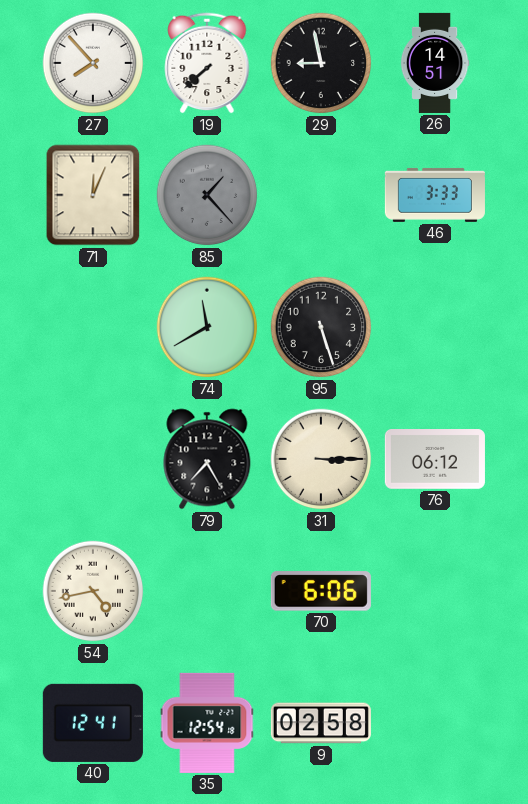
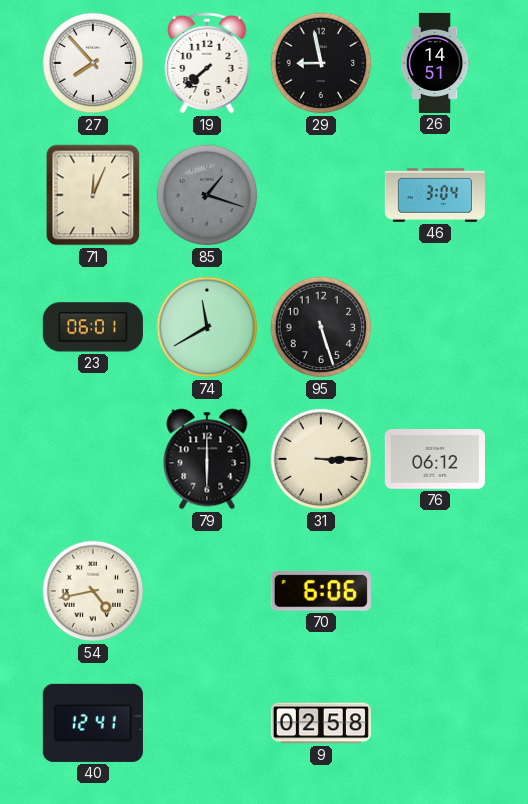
85: 1:23 -> 1:18
46: 3:33 -> 3:04
23: none -> 06:01
79: 7:25 -> 6:00
35: 12:54 -> none
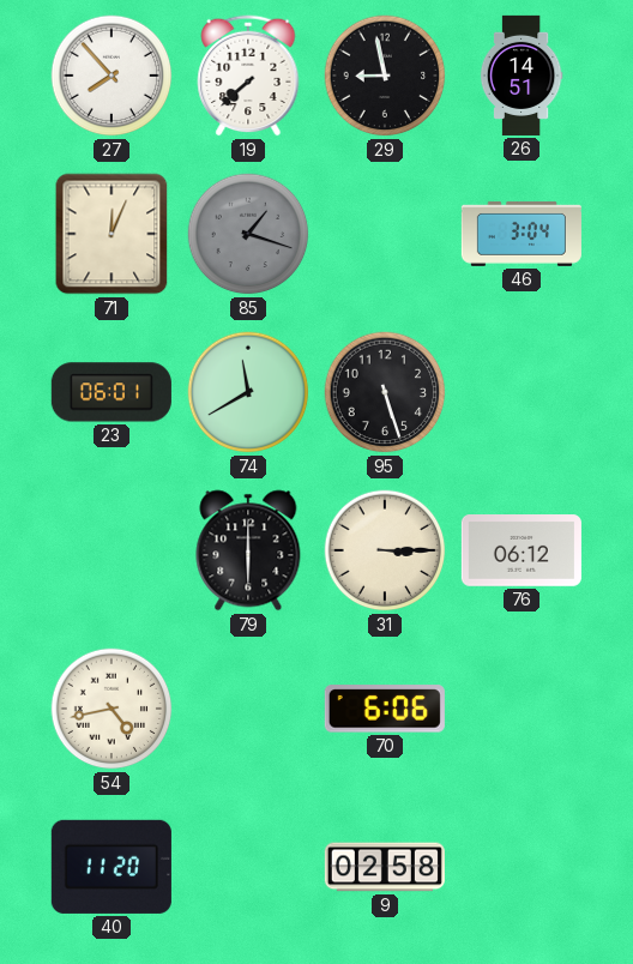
40: 12:41 -> 11:20
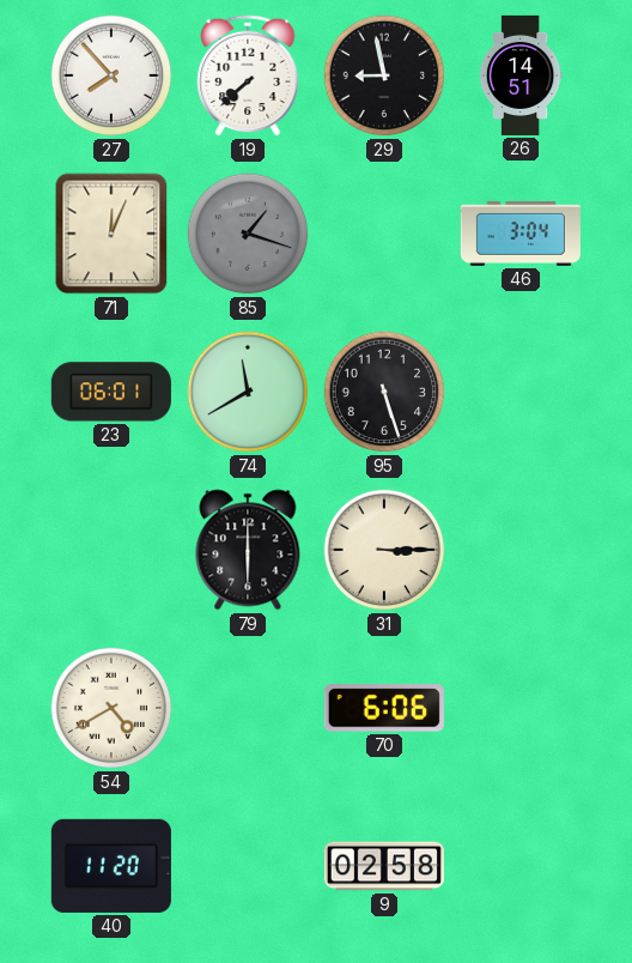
76: 06:12 -> none
54: 4:43 -> 4:40
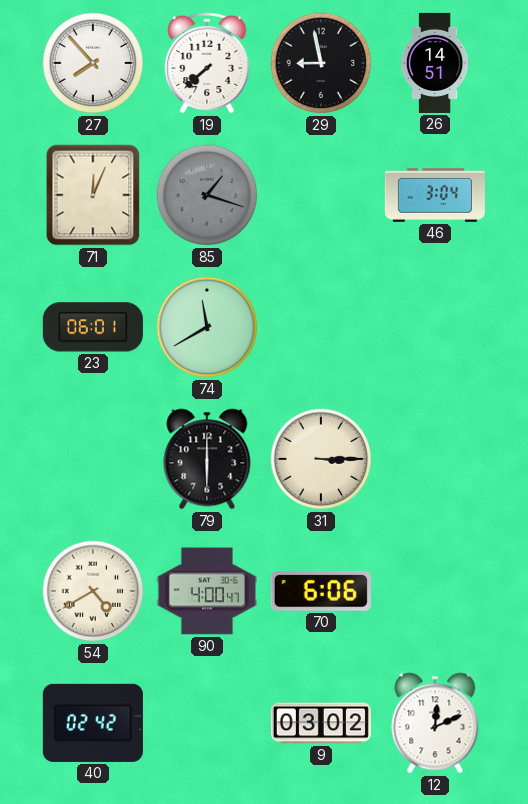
95: 5:27 -> none
90: none -> 4:00
40: 11:20 -> 02:42
9: 02:58 -> 03:02
12: none -> 12:11
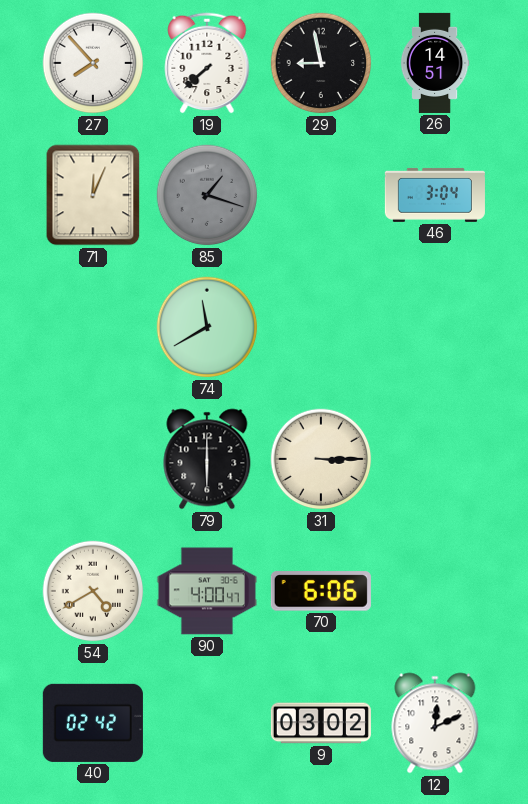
23: 06:01 -> none
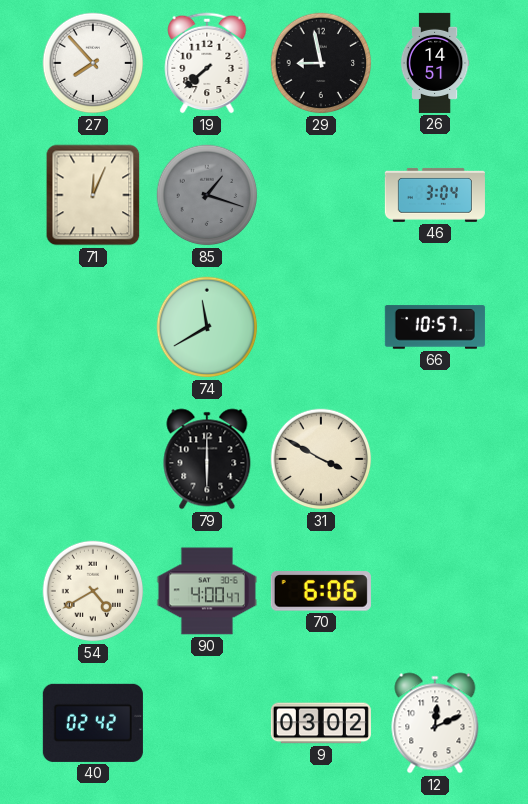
66: none -> 10:57
31: 3:15 -> 3:50
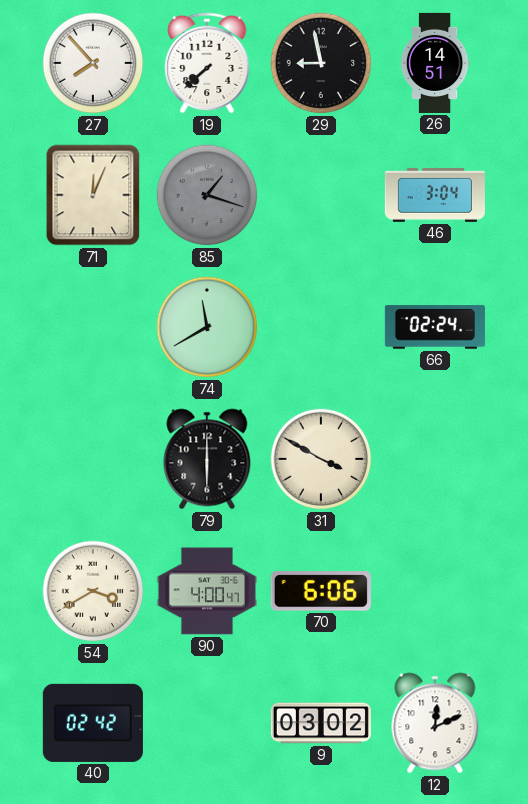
66: 10:57 -> 02:24
54: 4:40 -> 3:40
